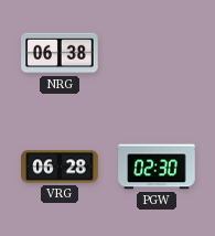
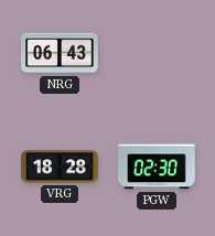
NRG: 06:38 -> 06:43
VRG: 06:28 -> 18:28
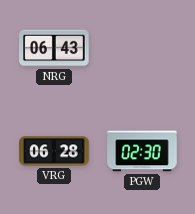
VRG: 18:28 -> 06:28
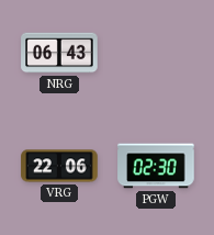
VRG: 06:28 -> 22:06
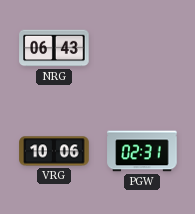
VRG: 22:06 -> 10:06
PGW: 02:30 -> 02:31
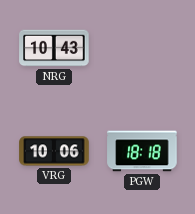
NRG: 06:43 -> 10:43
PGW: 02:31 -> 18:18
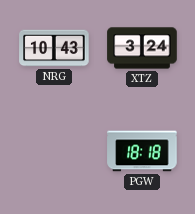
XTZ: none -> 3:24
VRG: 10:06 -> none
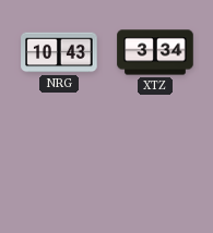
XTZ: 3:24 -> 3:34
PGW: 18:18 -> none
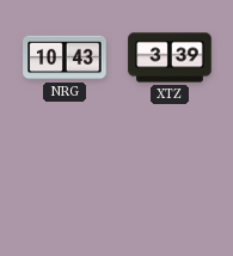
XTZ: 3:34 -> 3:39
